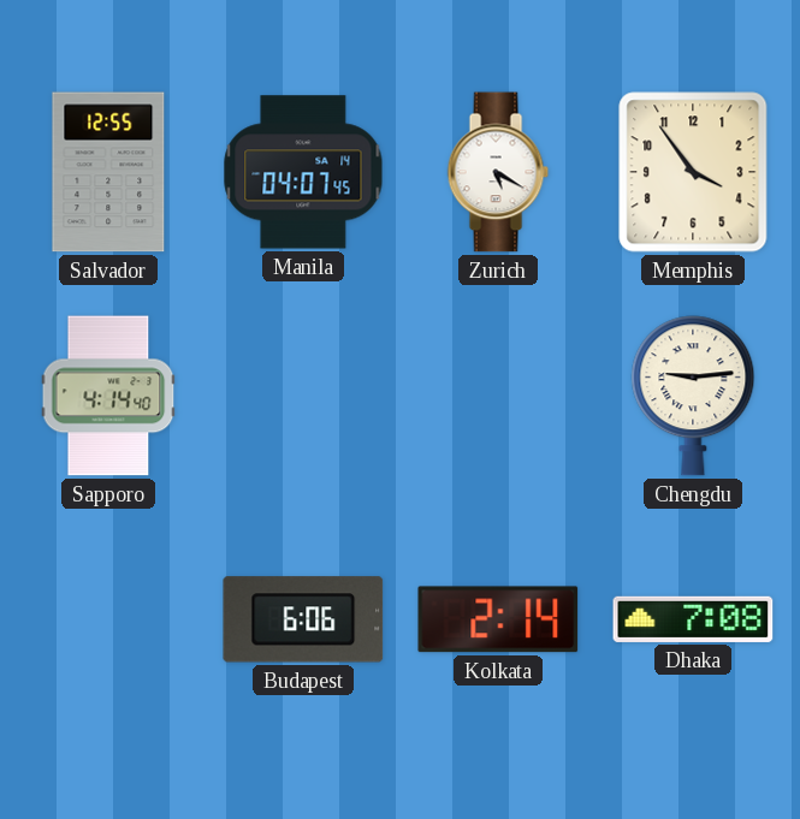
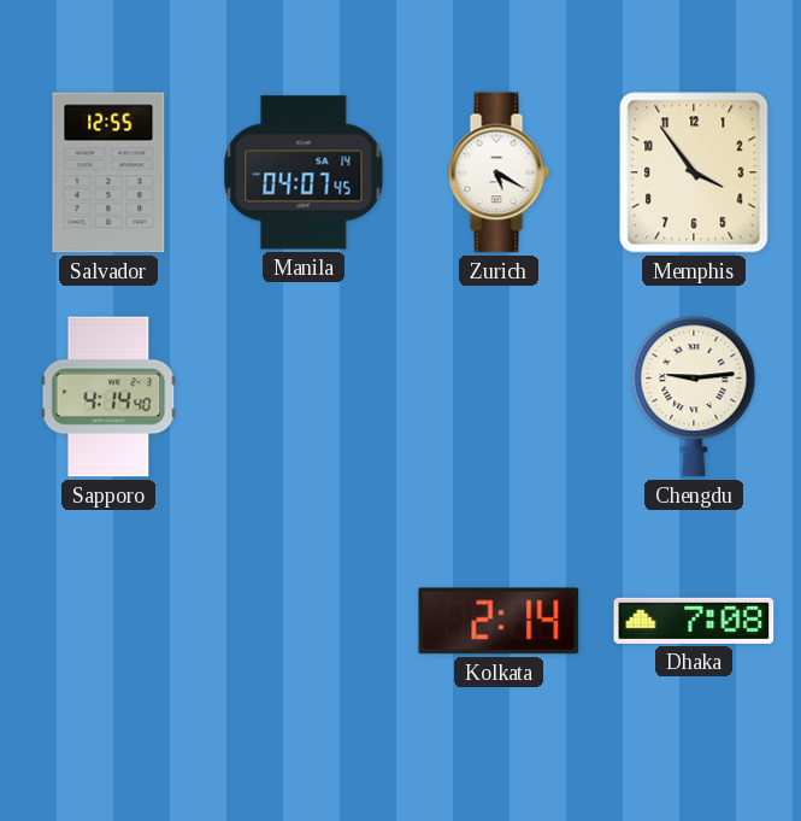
Budapest: 6:06 -> none
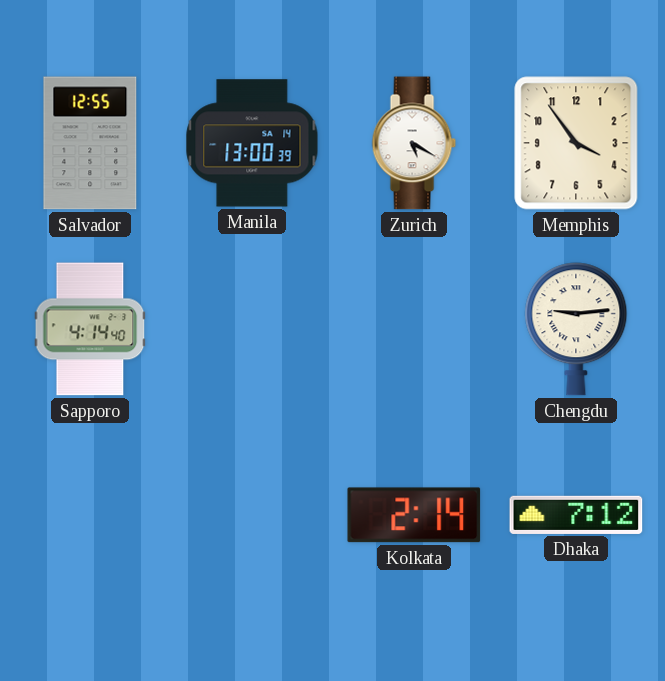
Manila: 04:07 -> 13:00
Dhaka: 7:08 -> 7:12
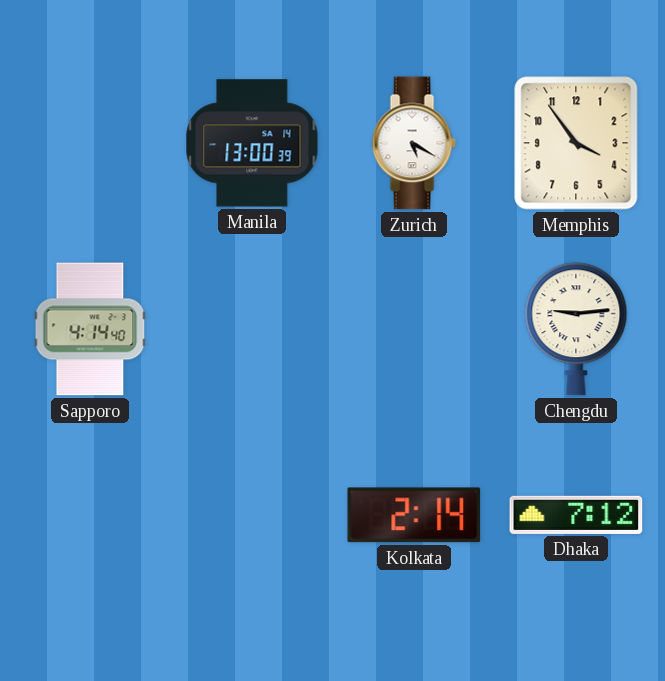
Salvador: 12:55 -> none
